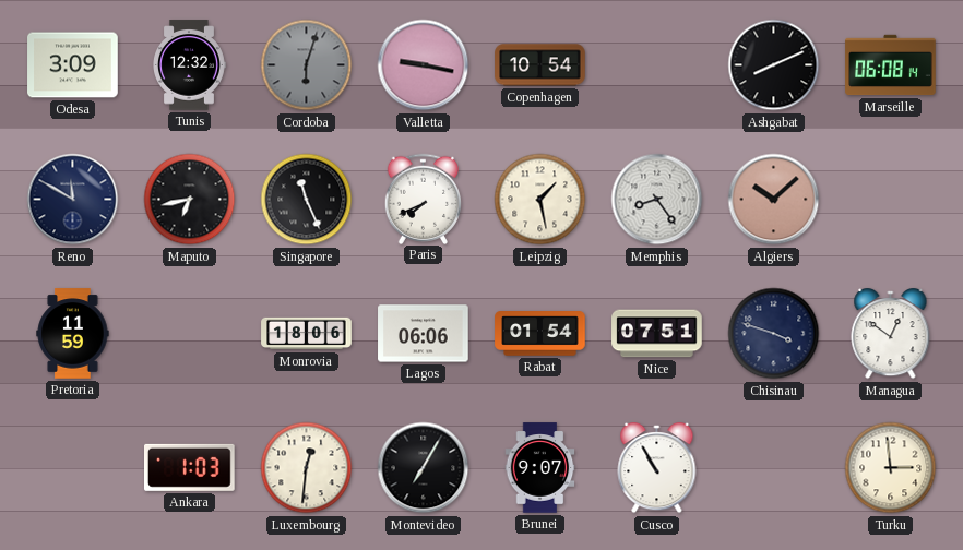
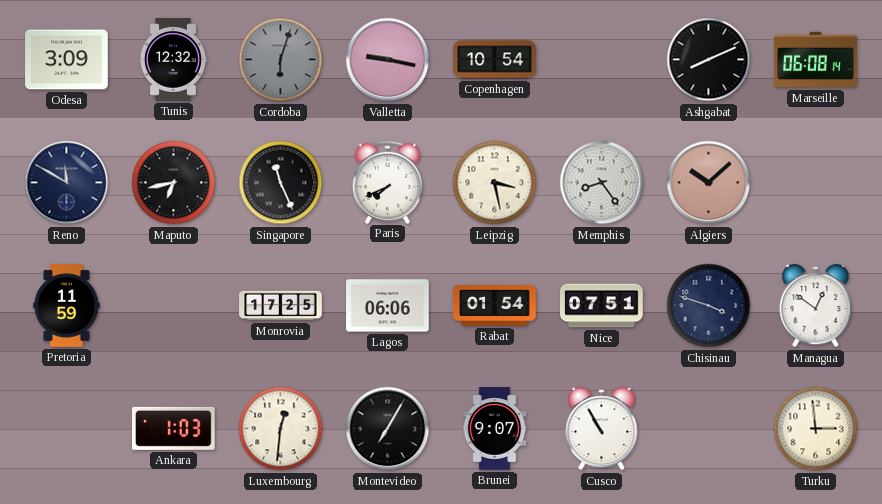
Leipzig: 1:28 -> 3:28
Monrovia: 18:06 -> 17:25
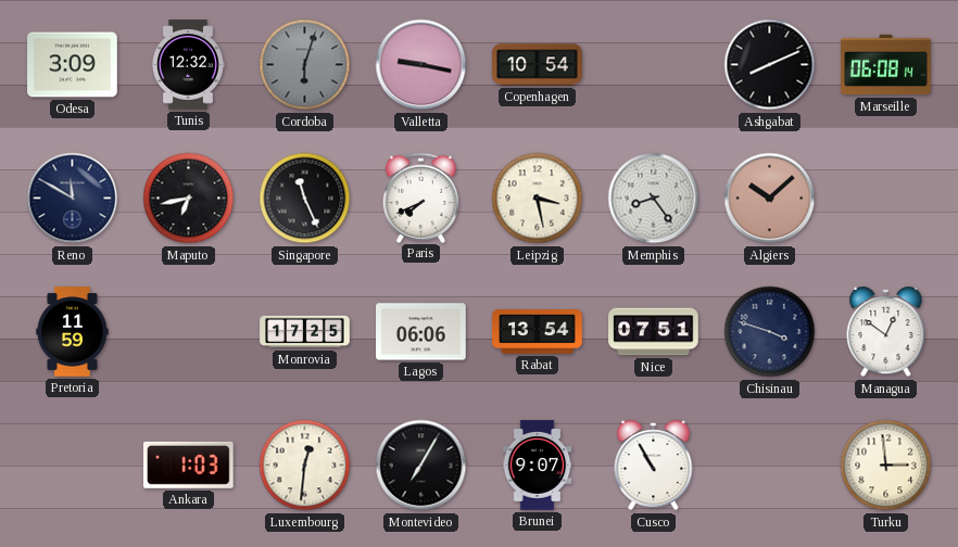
Rabat: 01:54 -> 13:54
